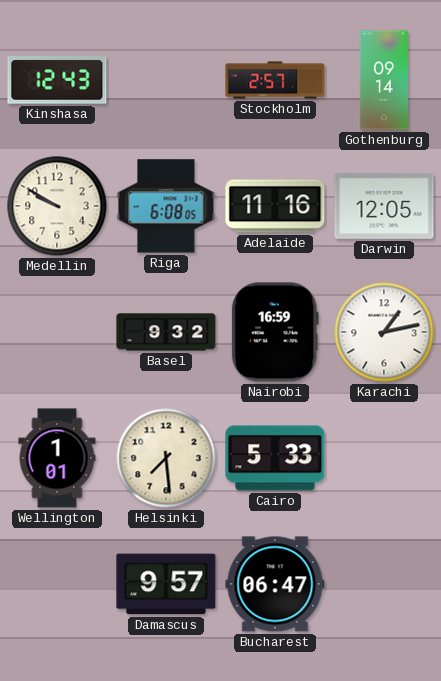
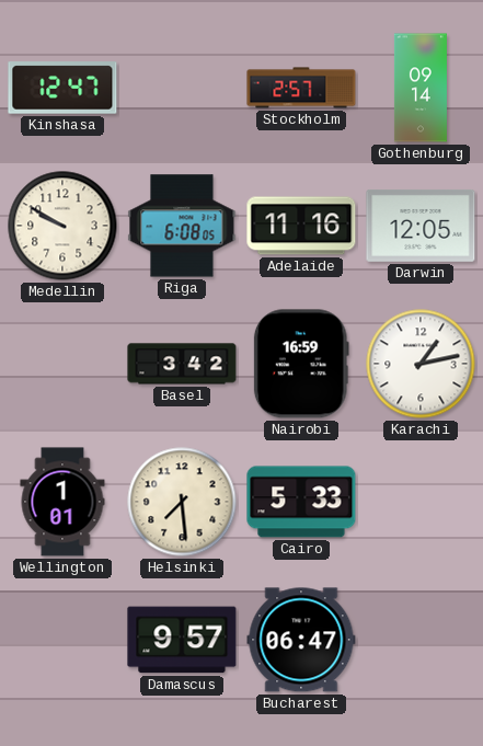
Kinshasa: 12:43 -> 12:47
Basel: 9:32 -> 3:42
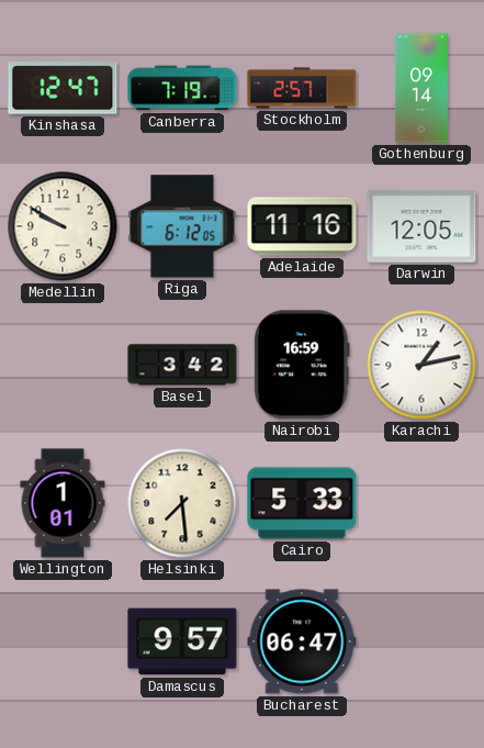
Canberra: none -> 7:19
Riga: 6:08 -> 6:12
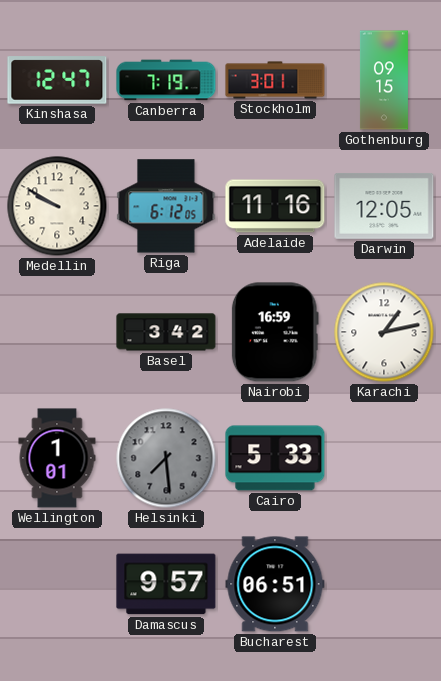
Stockholm: 2:57 -> 3:01
Gothenburg: 09:14 -> 09:15
Helsinki dial: cream -> grey
Bucharest: 06:47 -> 06:51
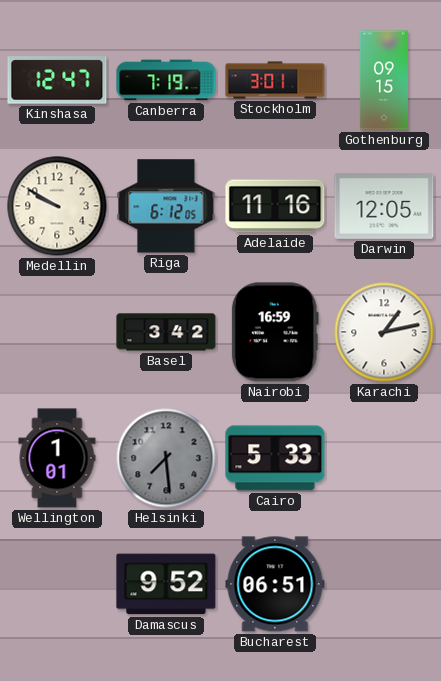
Damascus: 9:57 -> 9:52
